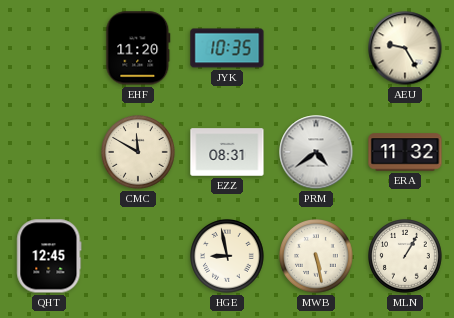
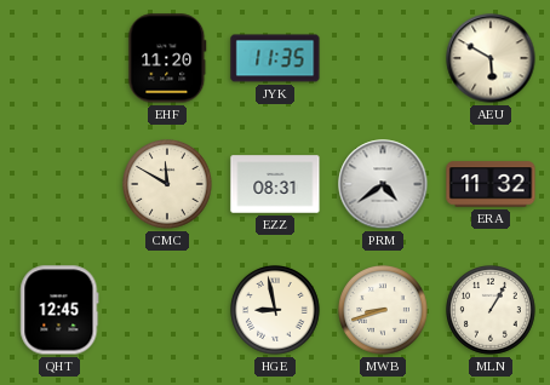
JYK: 10:35 -> 11:35
AEU: 9:25 -> 5:50
MWB: 5:28 -> 8:42
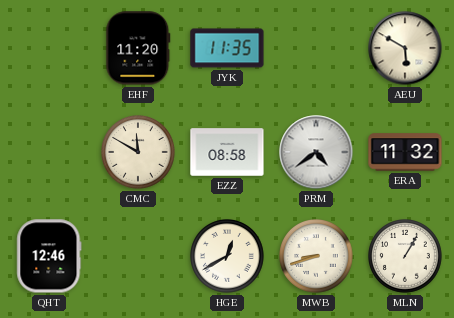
EZZ: 08:31 -> 08:58
QHT: 12:45 -> 12:46
HGE: 8:58 -> 12:40
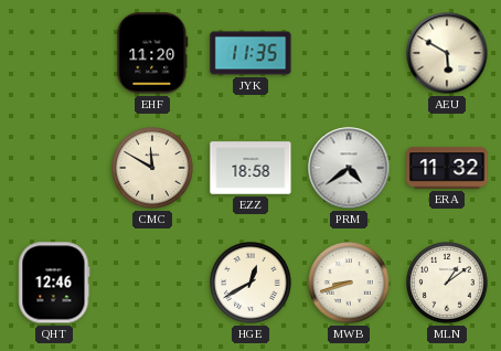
EZZ: 08:58 -> 18:58
MLN: 1:05 -> 1:09
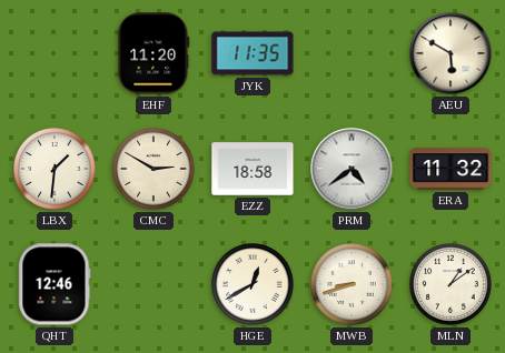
LBX: none -> 1:31
CMC: 11:50 -> 2:50
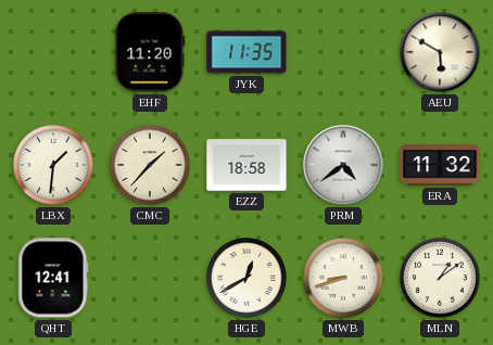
CMC: 2:50 -> 1:37
QHT: 12:46 -> 12:41
